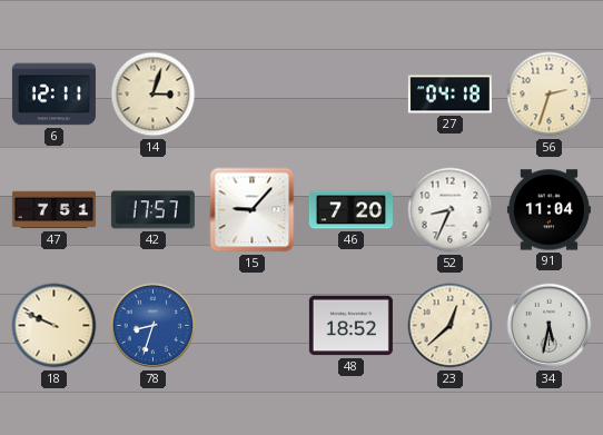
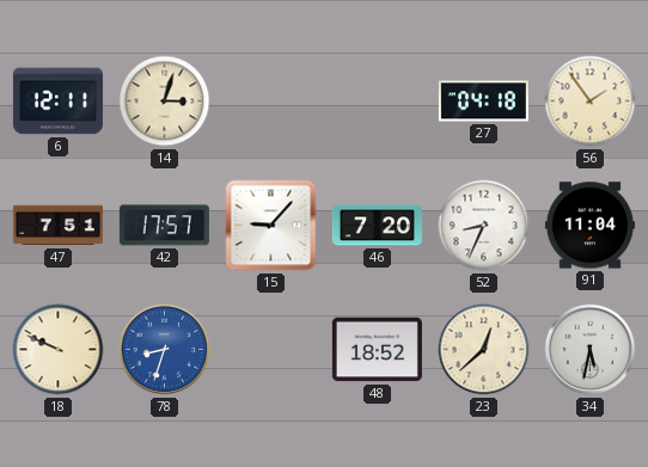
56: 2:33 -> 1:54
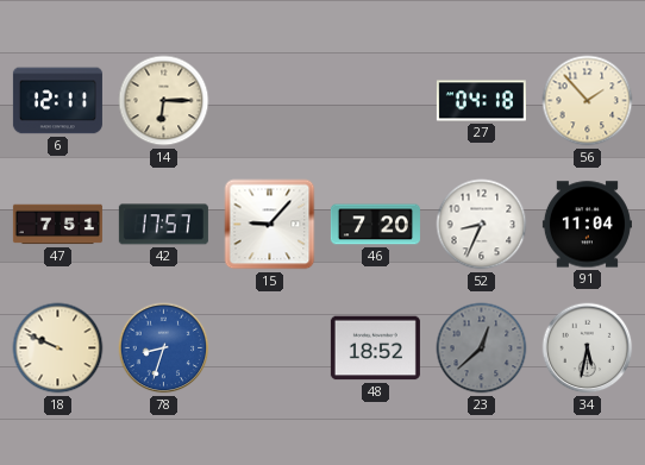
14: 3:03 -> 6:15
56: 1:54 -> 1:53
23 dial: cream -> grey
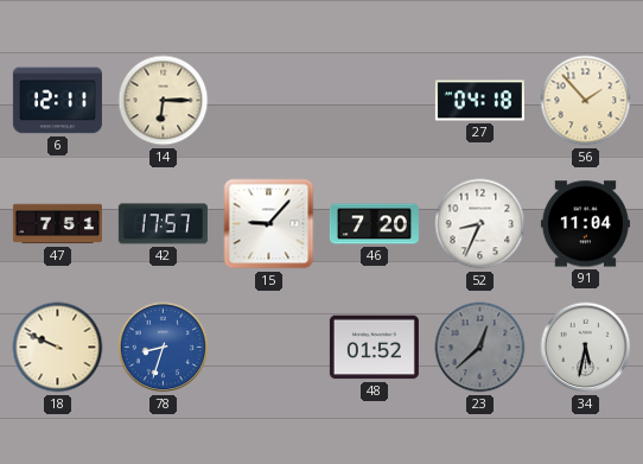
48: 18:52 -> 01:52
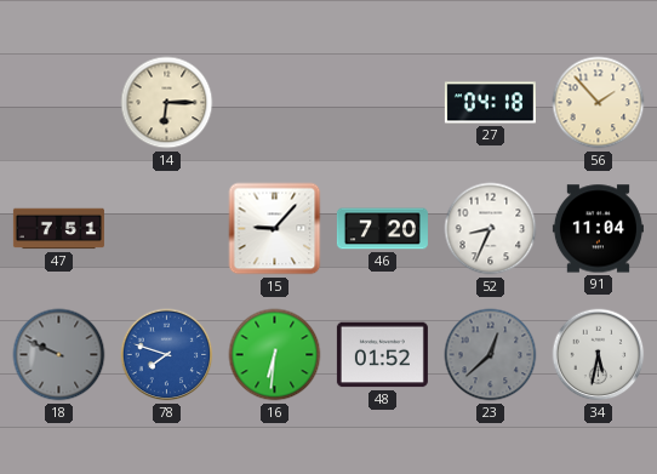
6: 12:11 -> none
42: 17:57 -> none
18 dial: cream -> grey
78: 8:33 -> 7:48
16: none -> 6:31
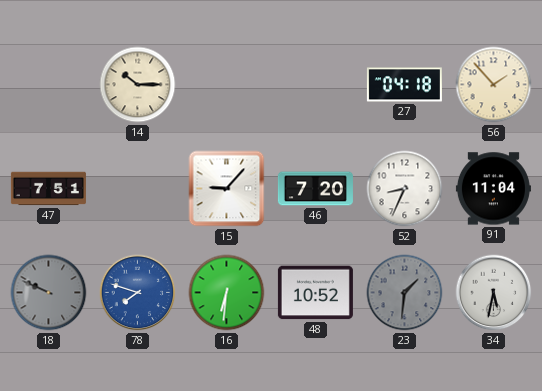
14: 6:15 -> 10:15
48: 01:52 -> 10:52
23: 12:38 -> 1:31
